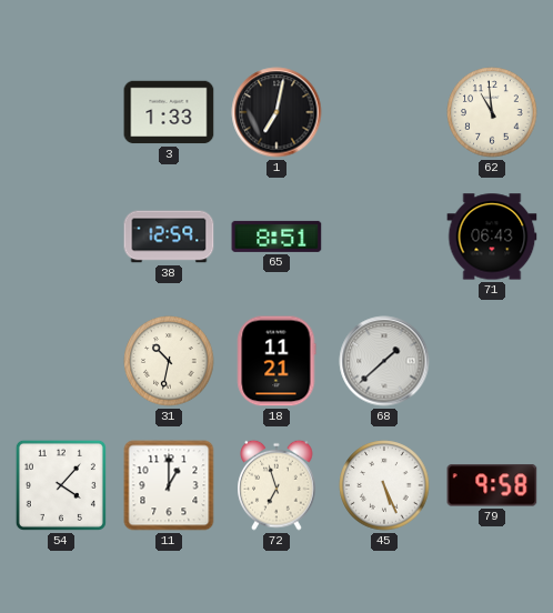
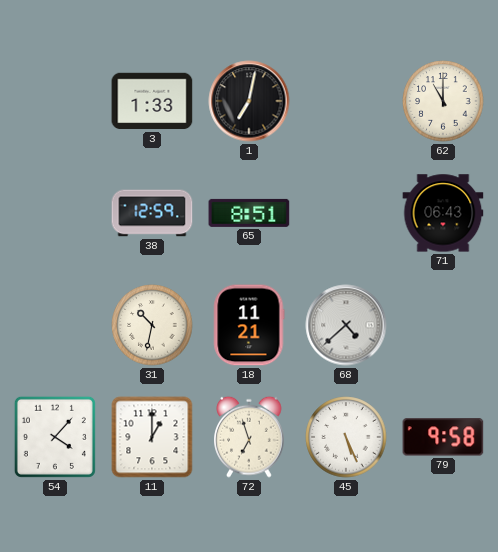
62: 10:59 -> 11:00
68: 1:38 -> 4:38
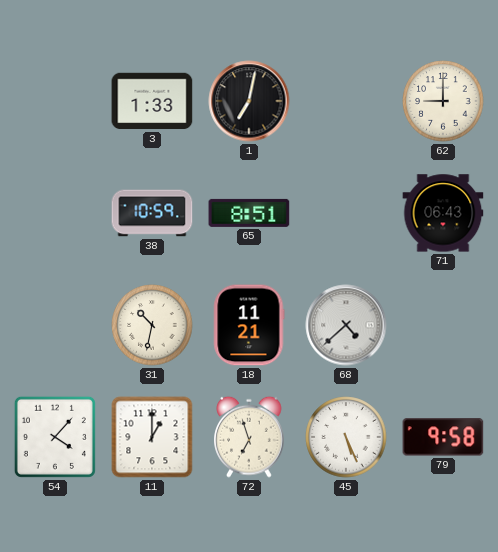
62: 11:00 -> 9:00
38: 12:59 -> 10:59
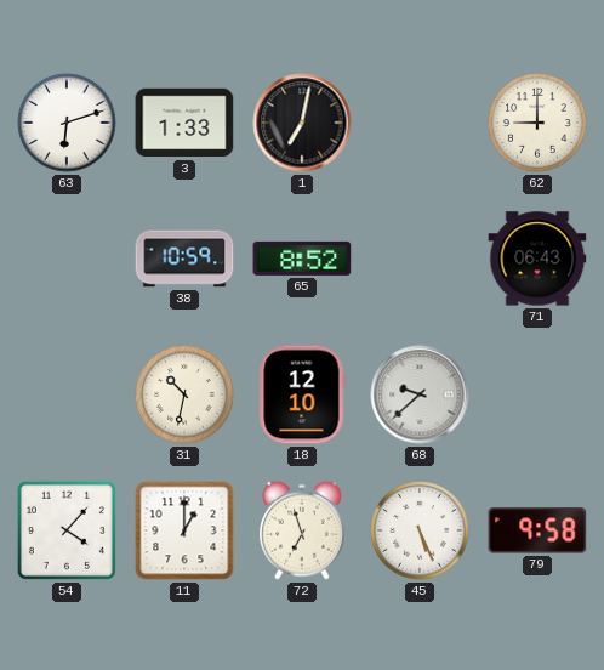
63: none -> 6:12
65: 8:51 -> 8:52
18: 11:21 -> 12:10
68: 4:38 -> 9:38
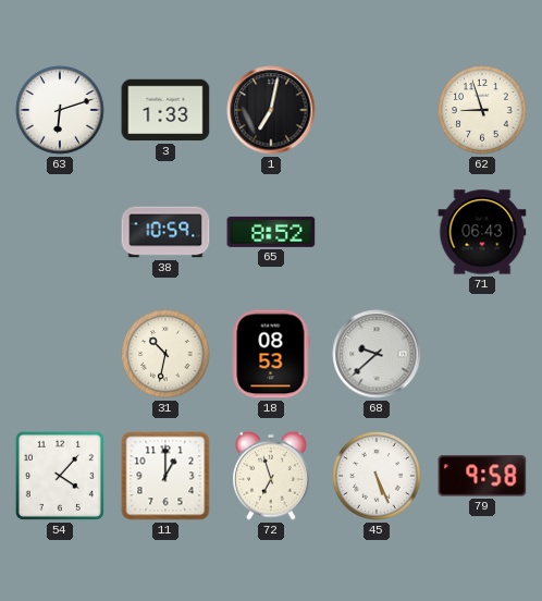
62: 9:00 -> 8:57
18: 12:10 -> 08:53
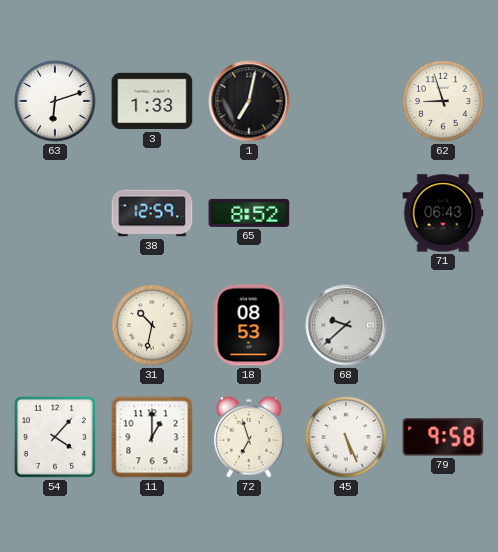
38: 10:59 -> 12:59
